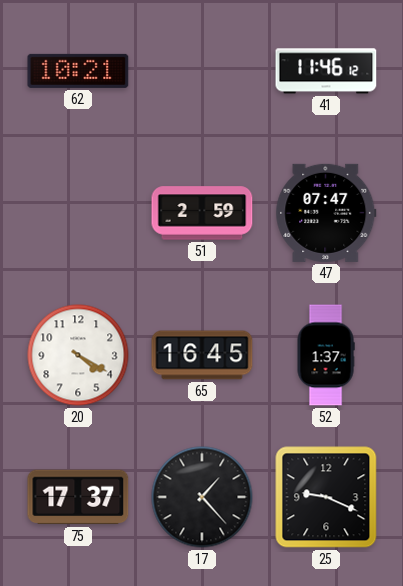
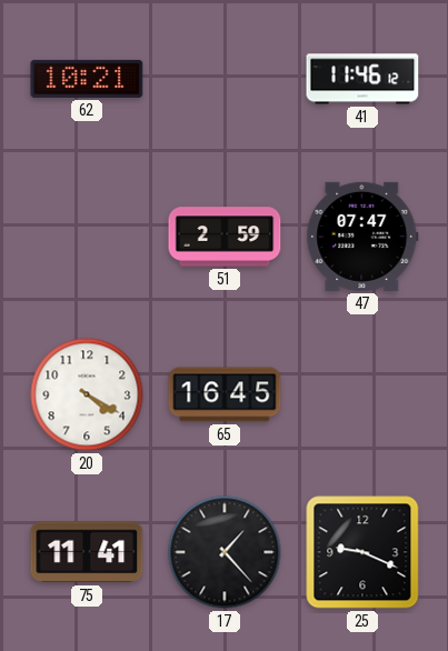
52: 1:37 -> none
75: 17:37 -> 11:41
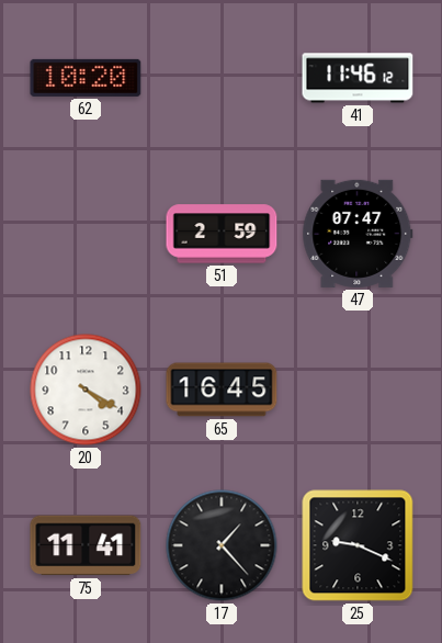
62: 10:21 -> 10:20
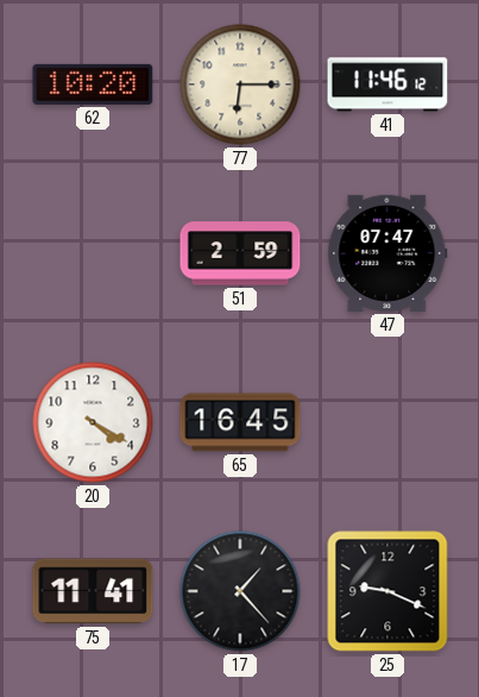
77: none -> 6:15
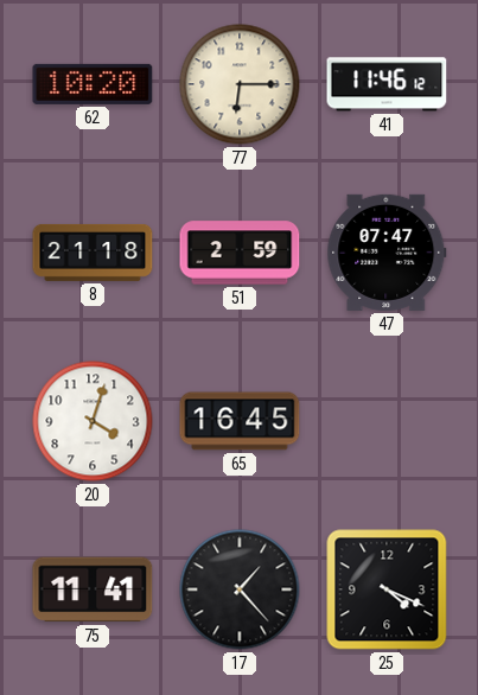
8: none -> 21:18
20: 4:20 -> 4:03
25: 9:19 -> 4:19
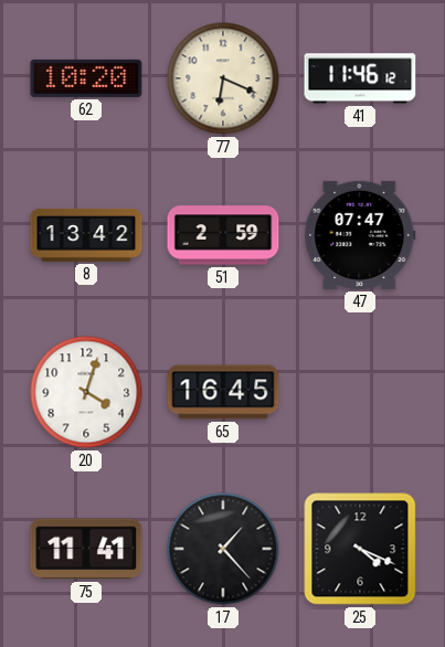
77: 6:15 -> 6:19
8: 21:18 -> 13:42
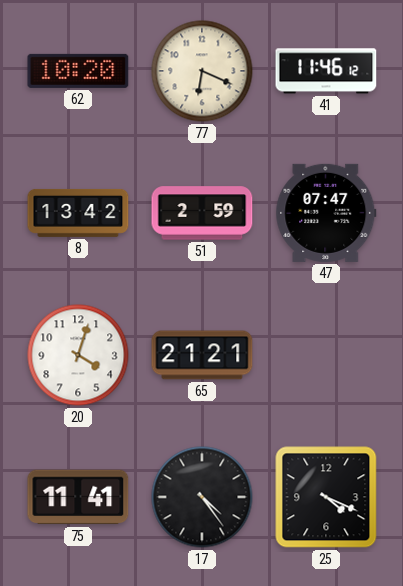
65: 16:45 -> 21:21
17: 1:23 -> 4:24
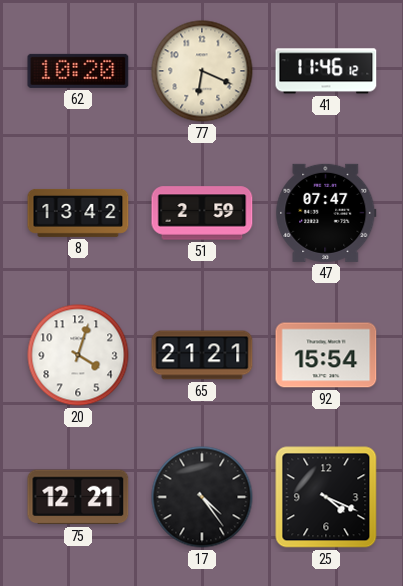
92: none -> 15:54
75: 11:41 -> 12:21
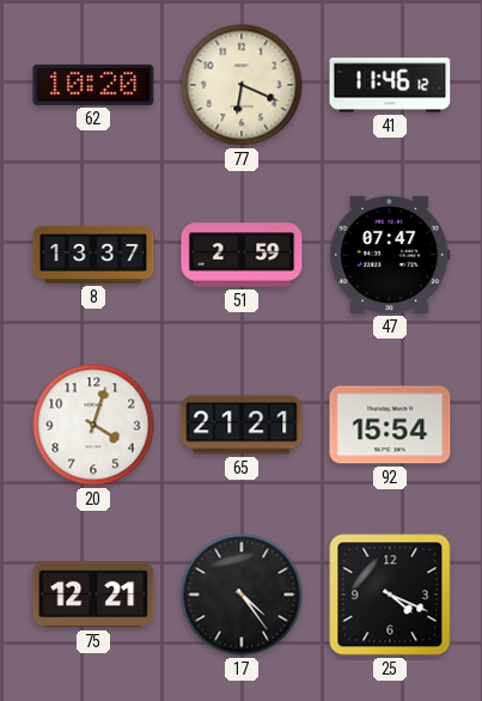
8: 13:42 -> 13:37
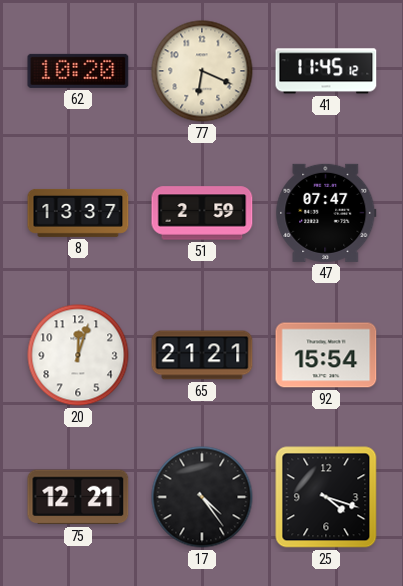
41: 11:46 -> 11:45
20: 4:03 -> 12:03
25: 4:19 -> 4:18
